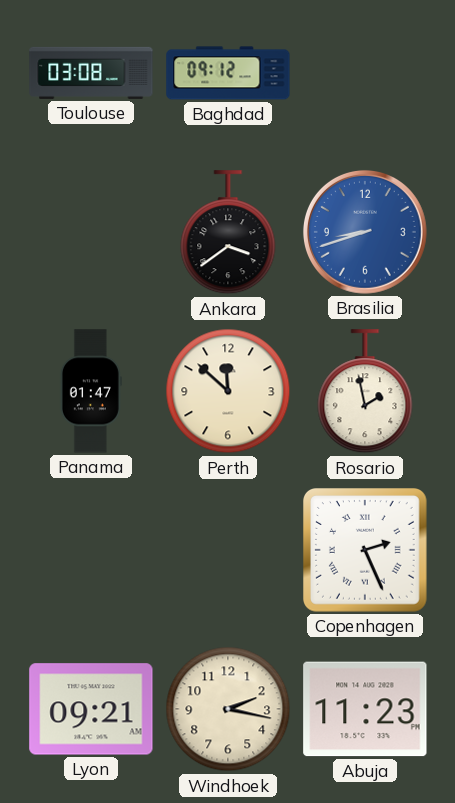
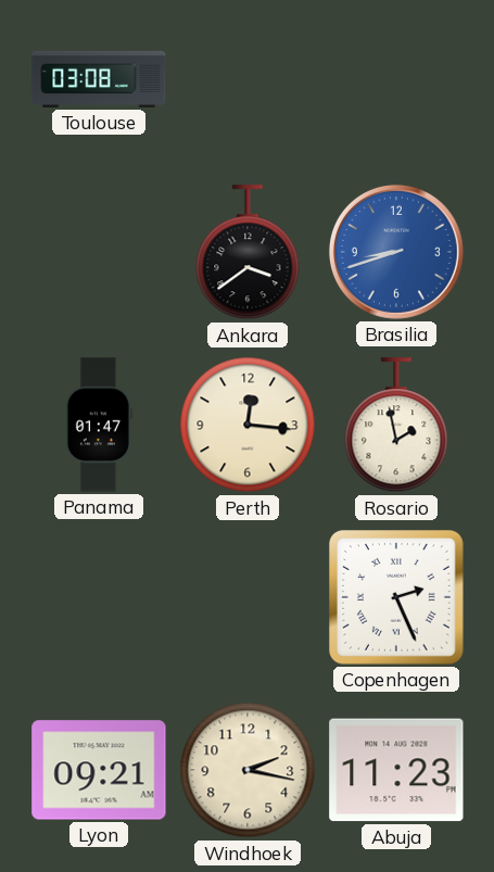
Baghdad: 09:12 -> none
Perth: 11:52 -> 12:16
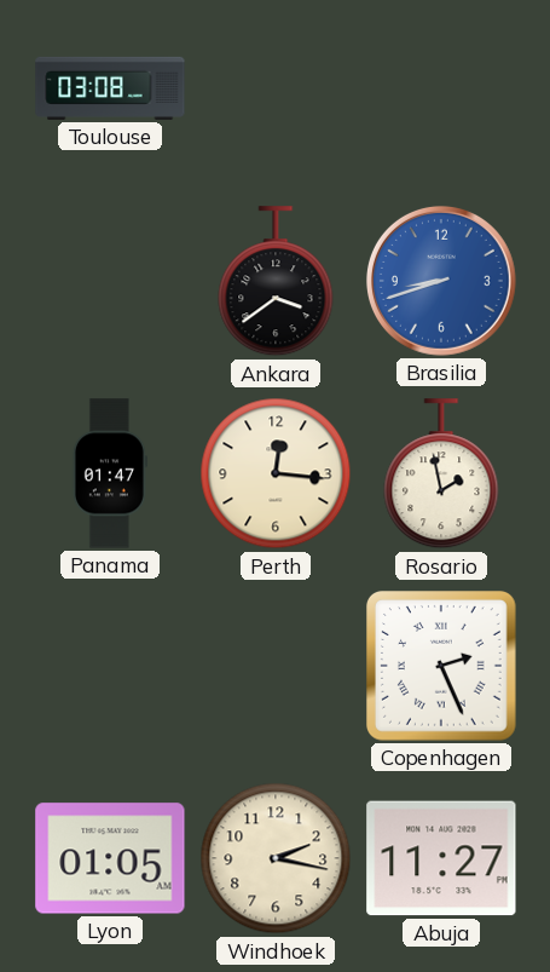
Lyon: 09:21 -> 01:05
Abuja: 11:23 -> 11:27
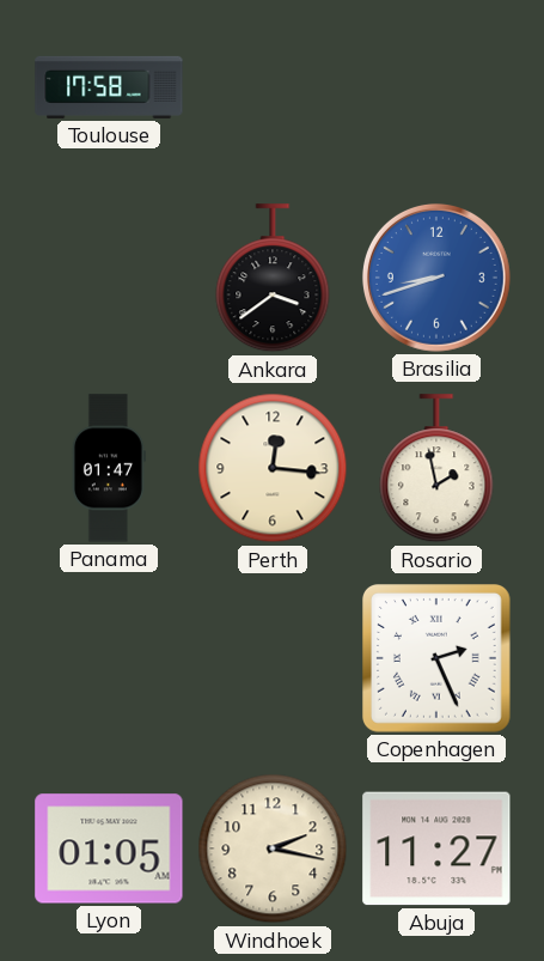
Toulouse: 03:08 -> 17:58
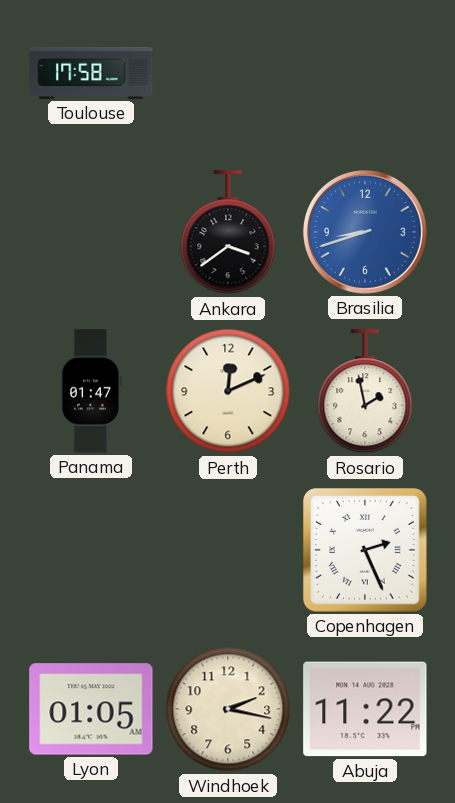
Perth: 12:16 -> 12:11
Abuja: 11:27 -> 11:22
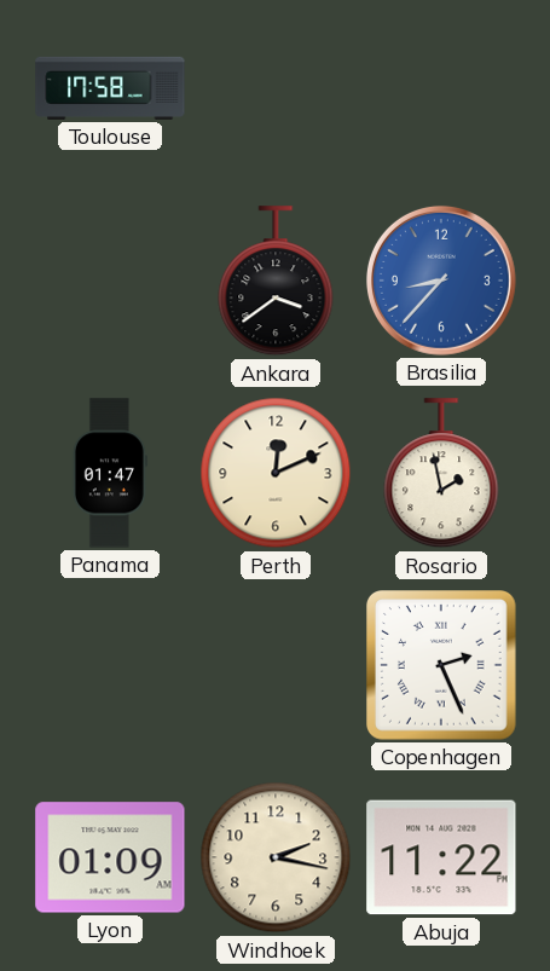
Brasilia: 8:42 -> 8:37
Lyon: 01:05 -> 01:09
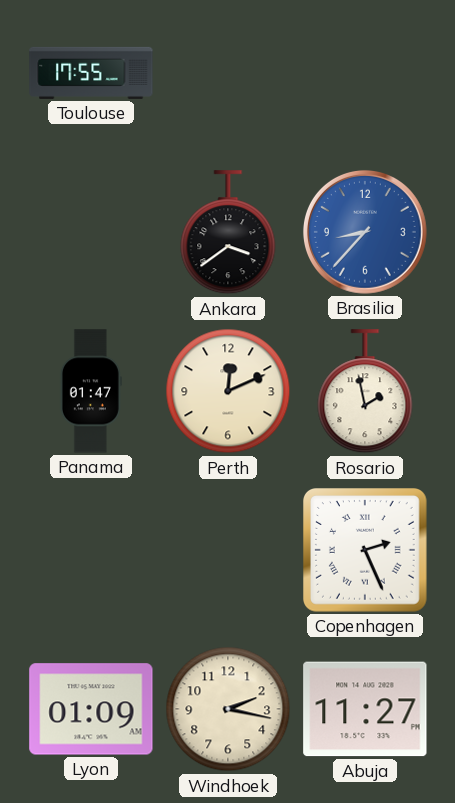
Toulouse: 17:58 -> 17:55
Abuja: 11:22 -> 11:27
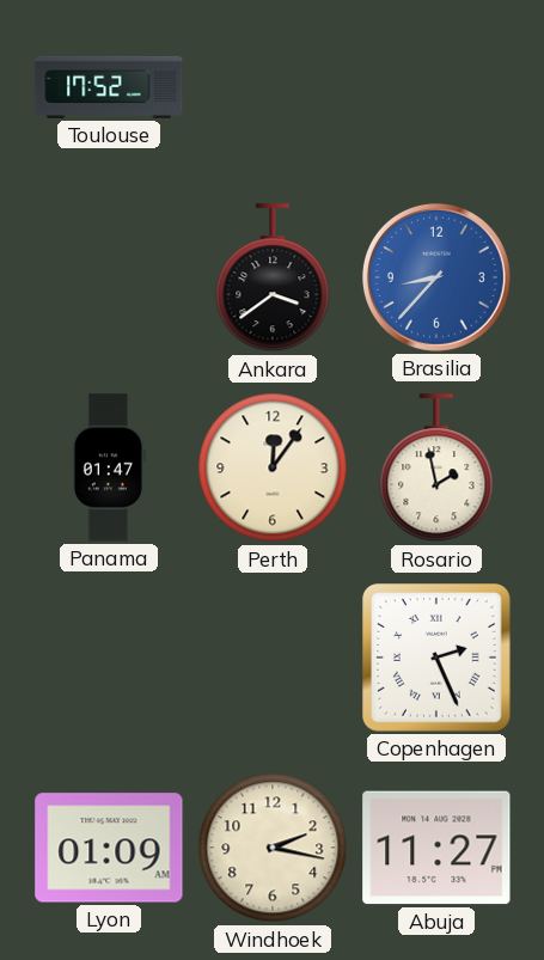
Toulouse: 17:55 -> 17:52
Perth: 12:11 -> 12:06
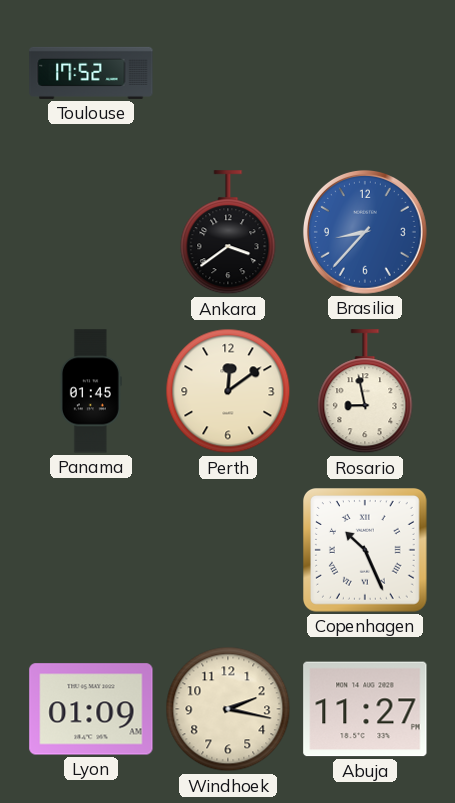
Panama: 01:47 -> 01:45
Perth: 12:06 -> 12:09
Rosario: 1:58 -> 8:58
Copenhagen: 2:26 -> 10:26
